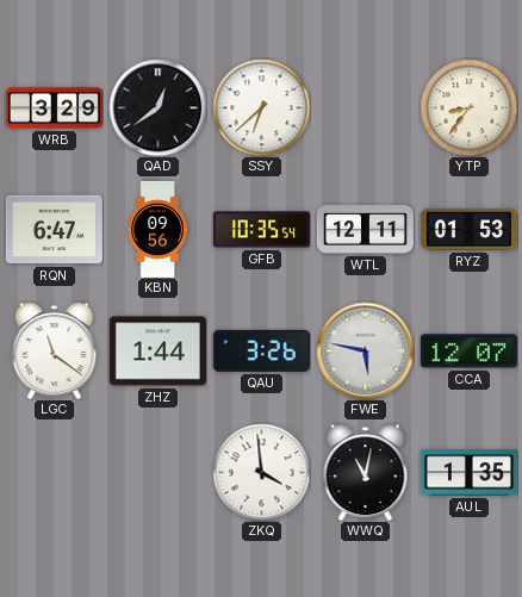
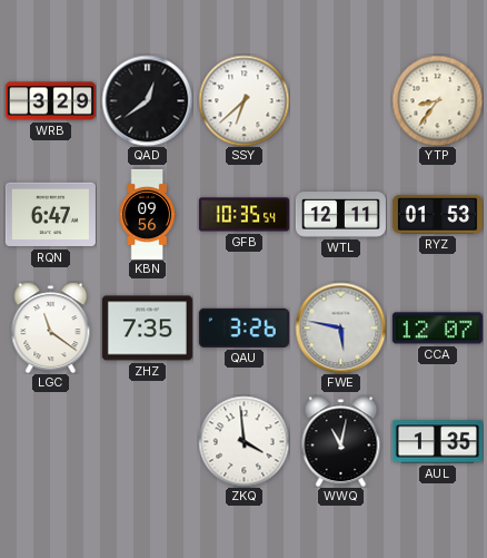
ZHZ: 1:44 -> 7:35
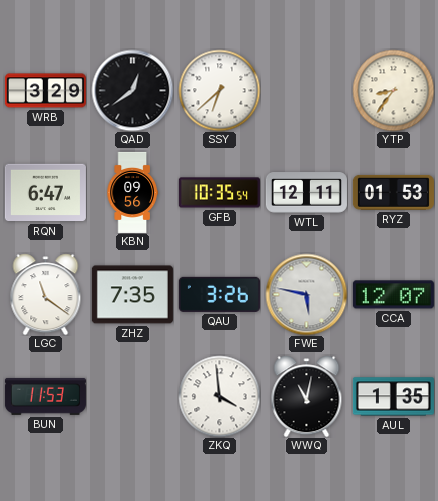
BUN: none -> 11:53
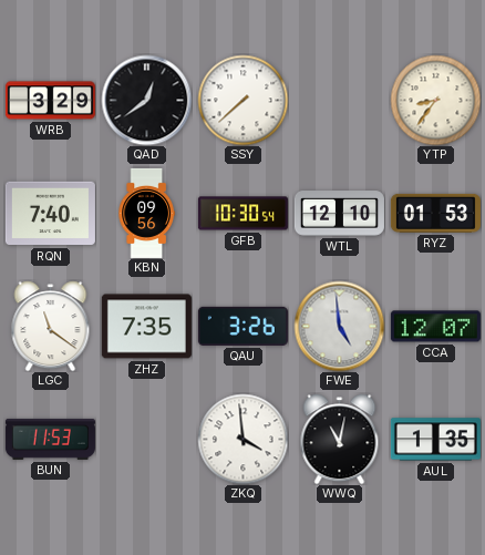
SSY: 6:38 -> 7:38
RQN: 6:47 -> 7:40
GFB: 10:35 -> 10:30
WTL: 12:11 -> 12:10
FWE: 5:47 -> 4:59
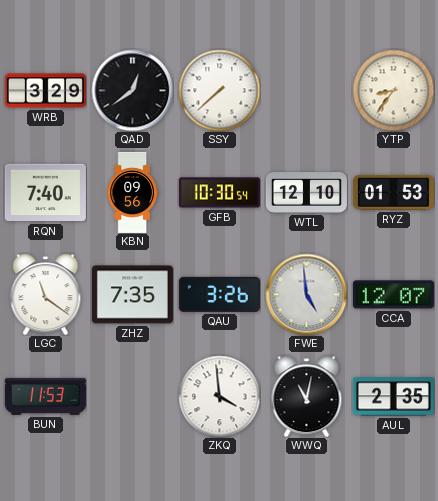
AUL: 1:35 -> 2:35
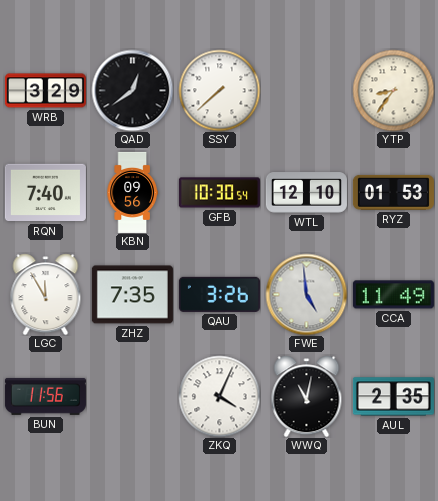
LGC: 11:21 -> 11:55
CCA: 12:07 -> 11:49
BUN: 11:53 -> 11:56
ZKQ: 3:59 -> 4:04
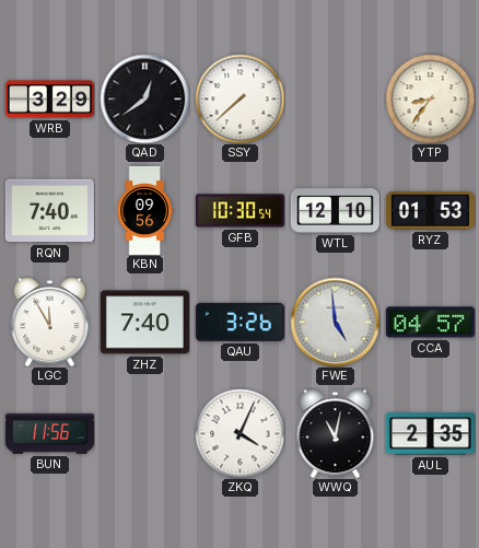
ZHZ: 7:35 -> 7:40
CCA: 11:49 -> 04:57
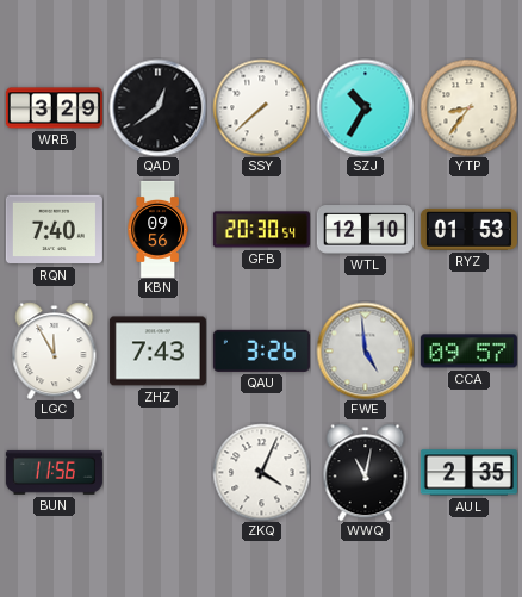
SZJ: none -> 10:35
GFB: 10:30 -> 20:30
ZHZ: 7:40 -> 7:43
CCA: 04:57 -> 09:57
